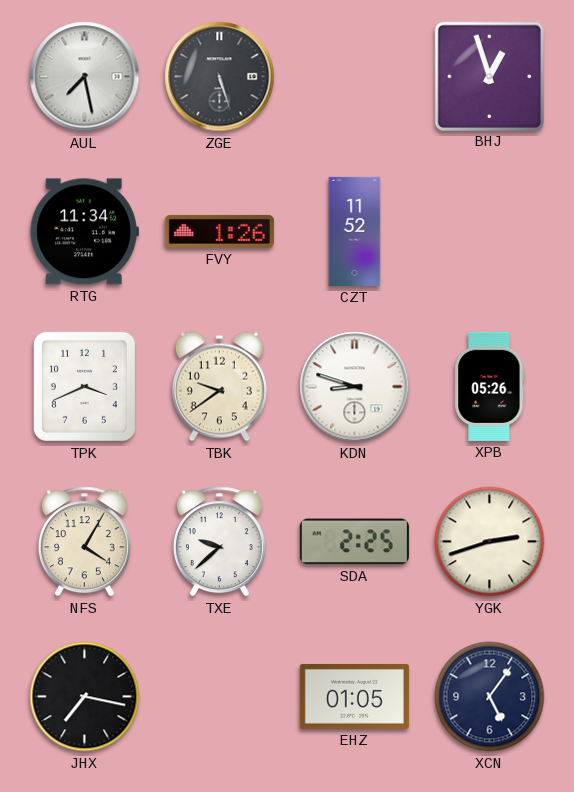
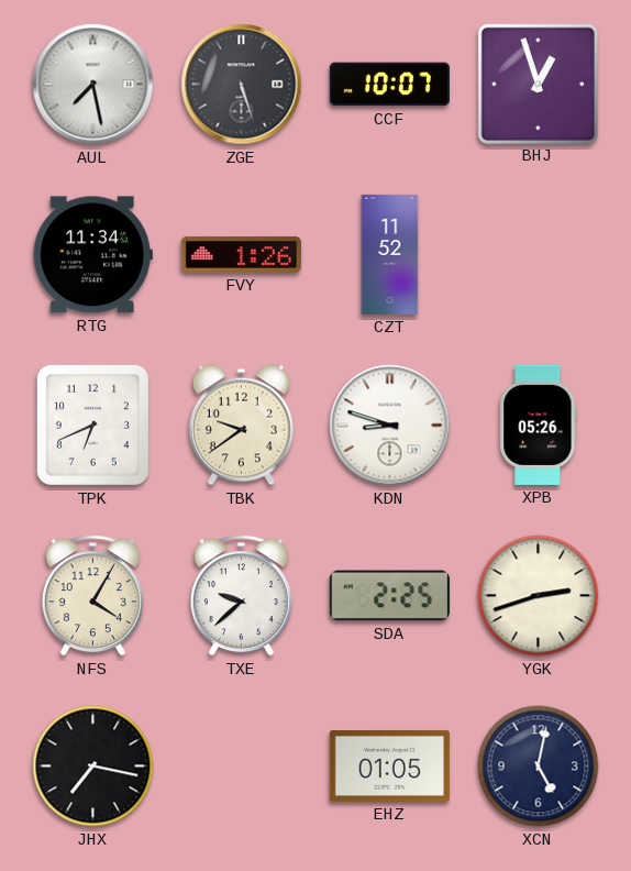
CCF: none -> 10:07
TPK: 3:41 -> 6:41
XCN: 5:06 -> 5:02
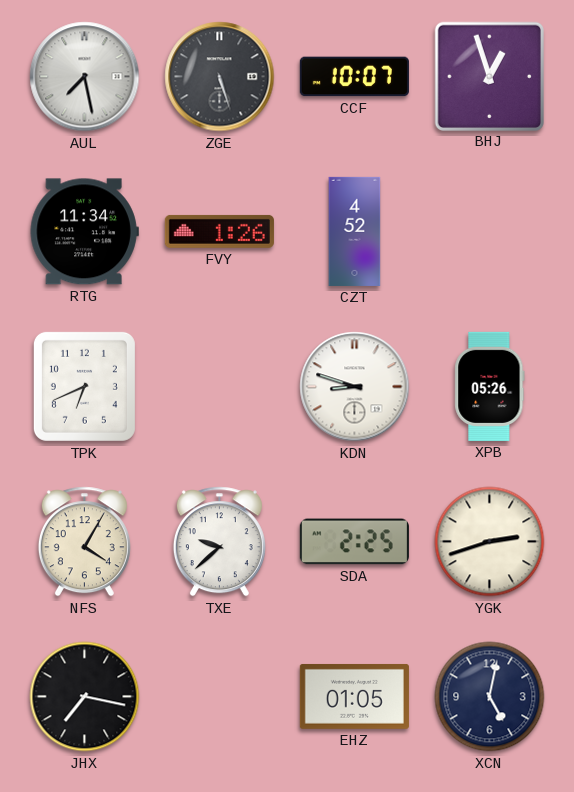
CZT: 11:52 -> 4:52
TBK: 9:39 -> none
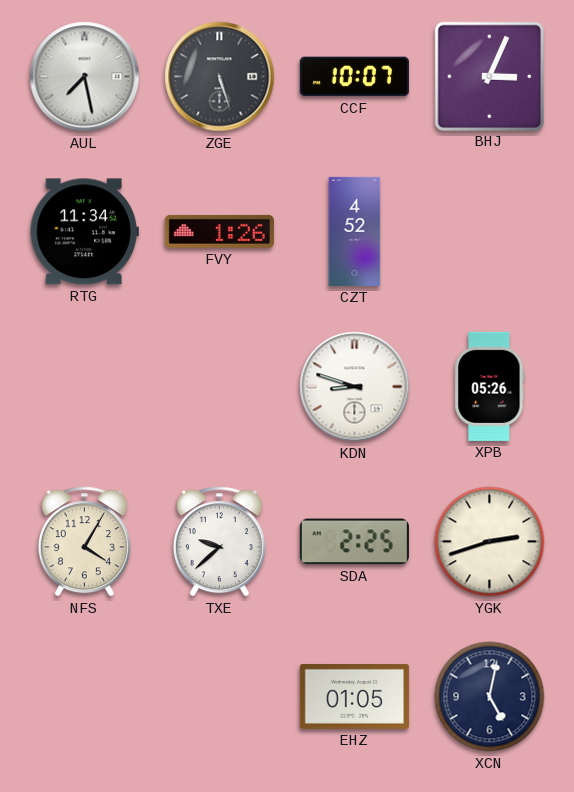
BHJ: 12:57 -> 3:04
TPK: 6:41 -> none
JHX: 7:17 -> none
